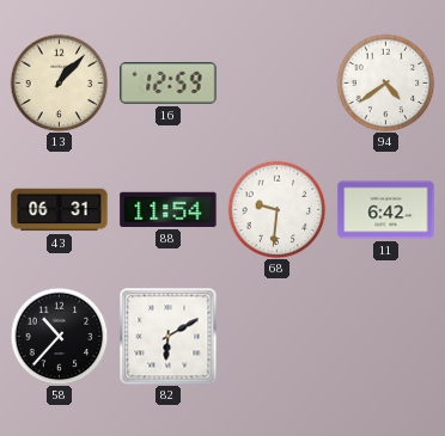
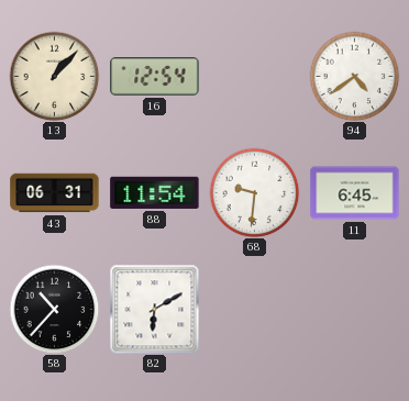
16: 12:59 -> 12:54
11: 6:42 -> 6:45
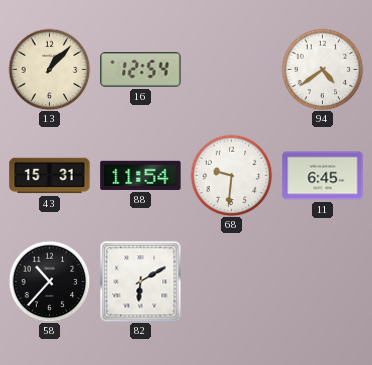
43: 06:31 -> 15:31
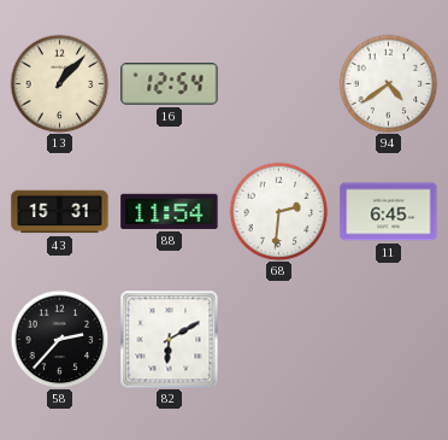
68: 9:31 -> 2:31
58: 10:37 -> 2:37
